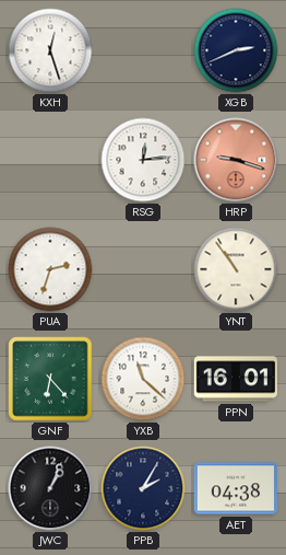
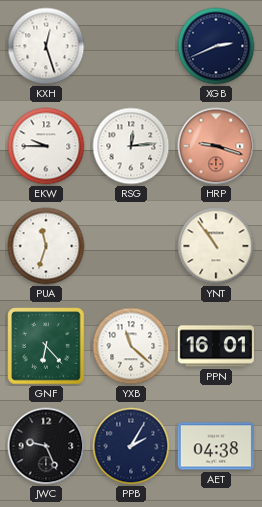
EKW: none -> 9:45
PUA: 2:33 -> 11:33
JWC: 1:04 -> 9:26
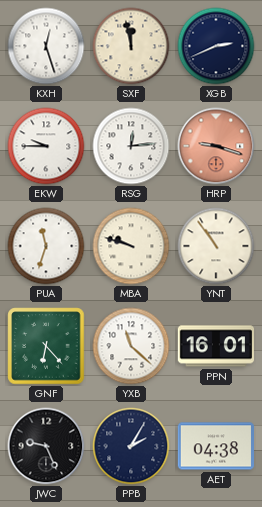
SXF: none -> 11:58
MBA: none -> 9:48
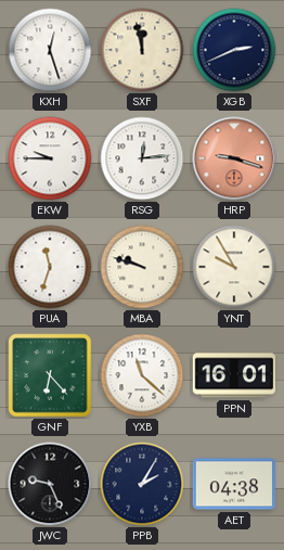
YNT: 10:54 -> 9:55
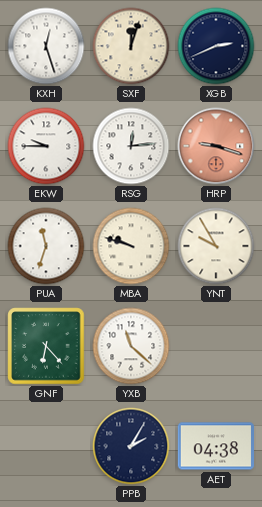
SXF: 11:58 -> 12:03
PPN: 16:01 -> none
JWC: 9:26 -> none
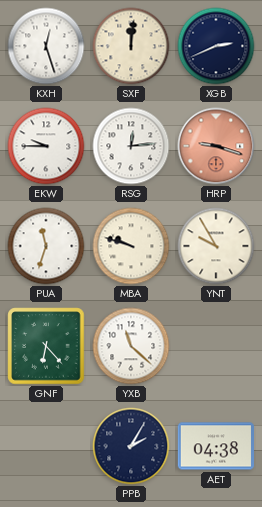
SXF: 12:03 -> 12:01
